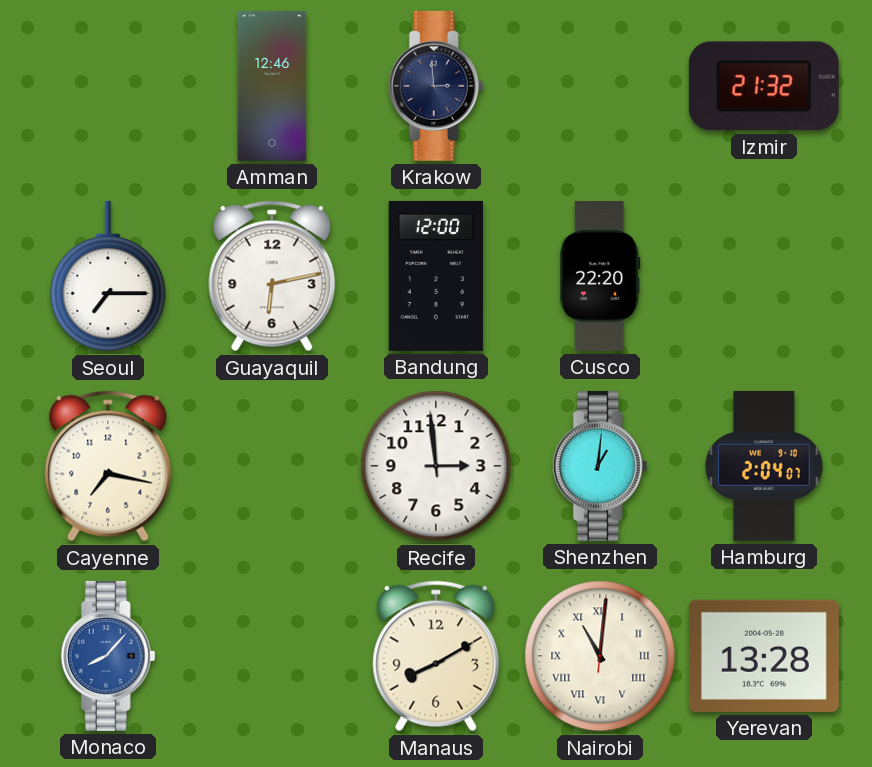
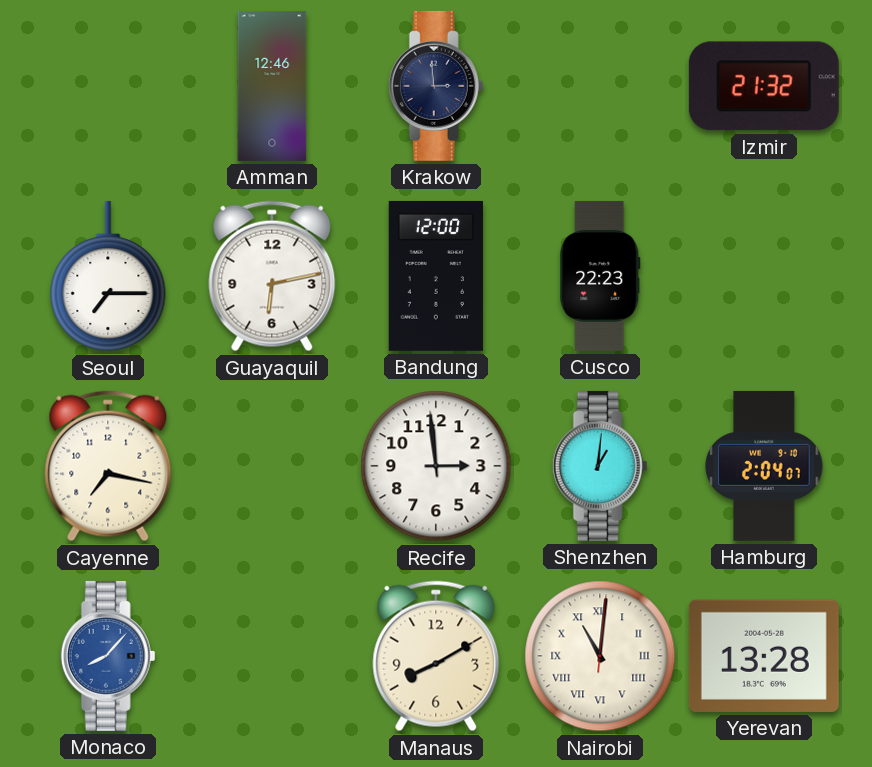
Cusco: 22:20 -> 22:23
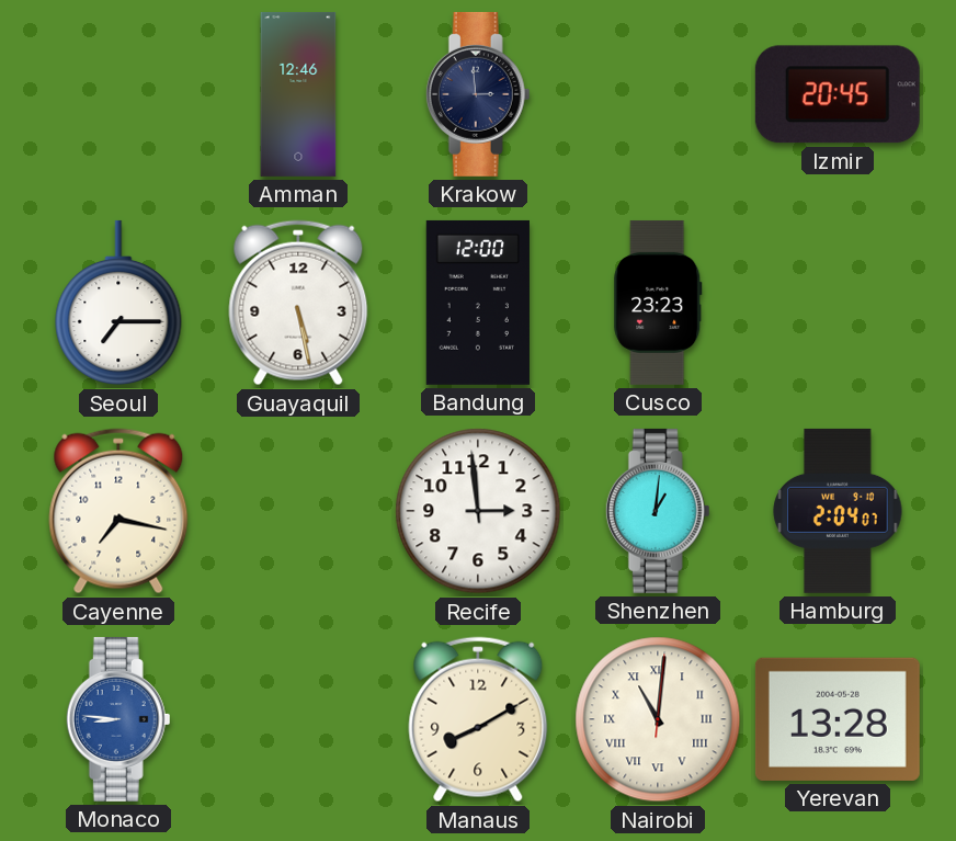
Izmir: 21:32 -> 20:45
Guayaquil: 6:13 -> 5:28
Cusco: 22:23 -> 23:23
Monaco: 8:07 -> 8:46
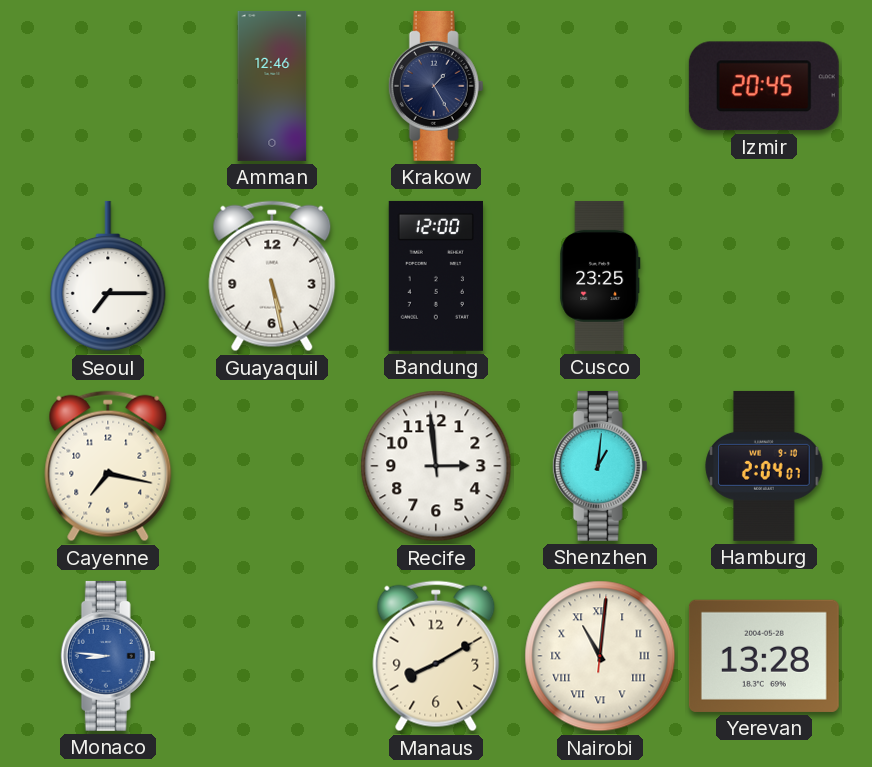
Krakow: 2:59 -> 1:25
Cusco: 23:23 -> 23:25
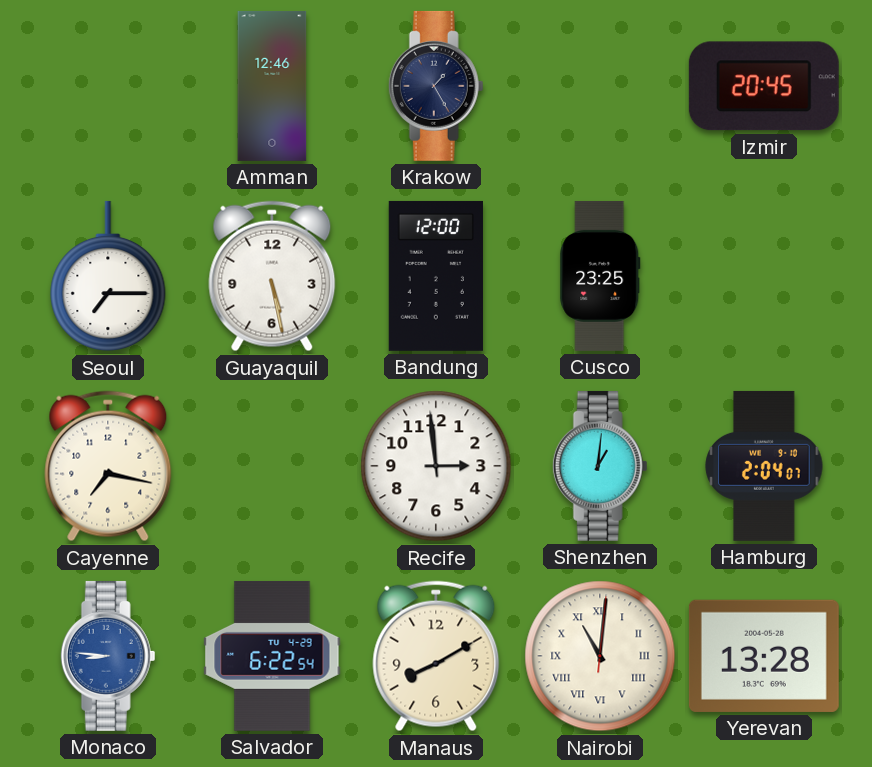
Salvador: none -> 6:22
